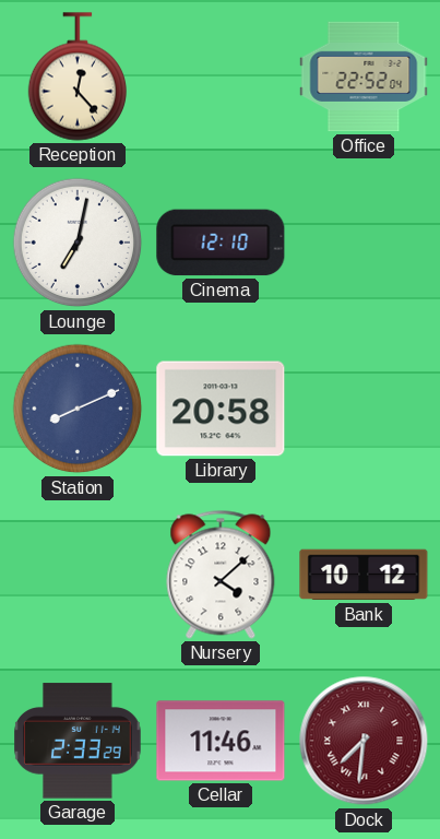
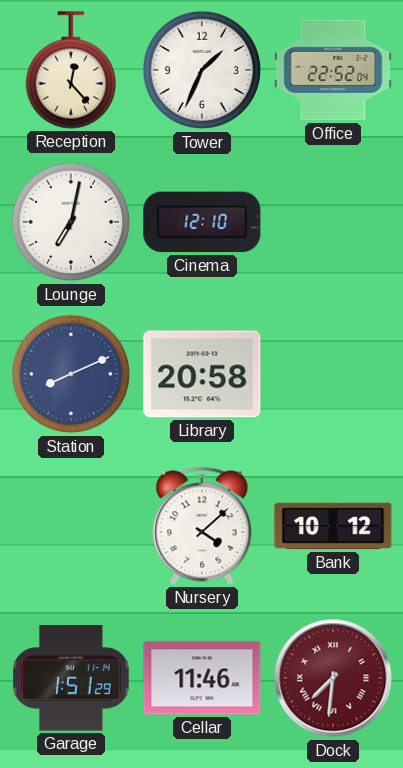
Tower: none -> 1:34
Garage: 2:33 -> 1:51
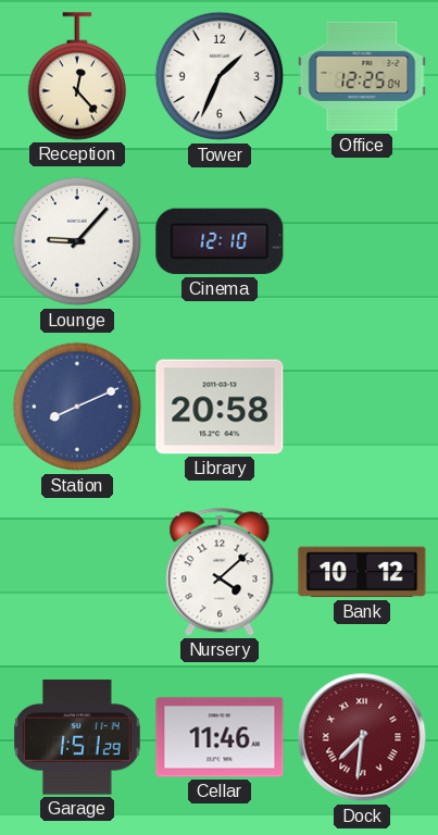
Office: 22:52 -> 12:25
Lounge: 7:02 -> 9:07
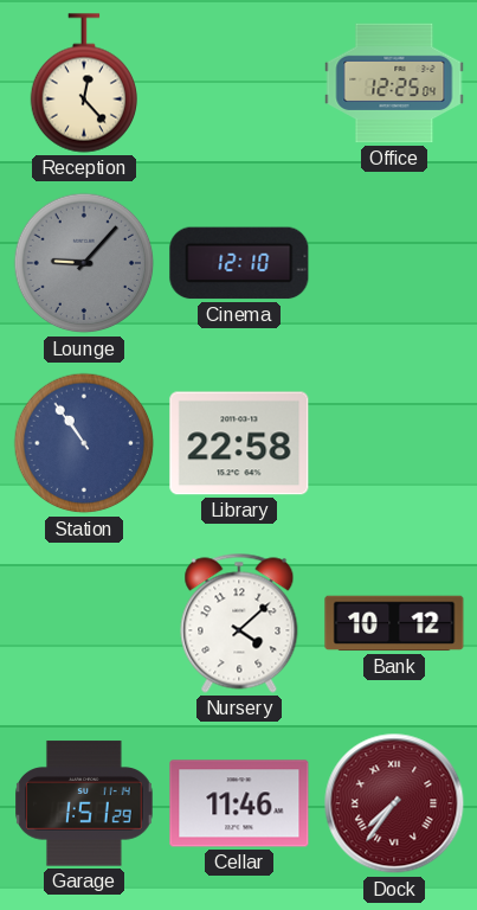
Tower: 1:34 -> none
Lounge dial: white -> grey
Station: 8:11 -> 10:54
Library: 20:58 -> 22:58
Dock: 7:31 -> 7:36
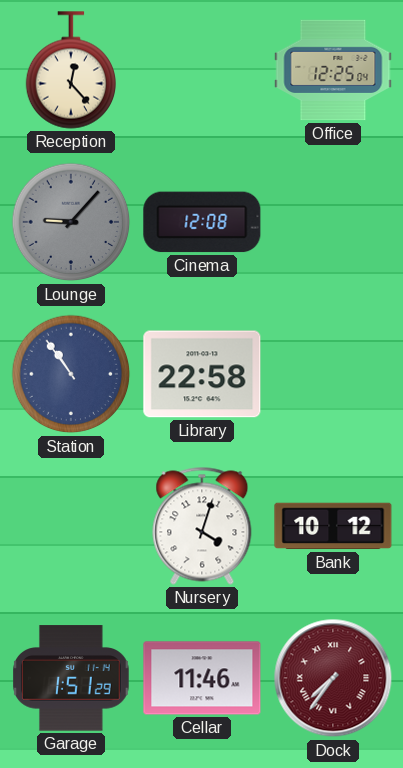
Cinema: 12:10 -> 12:08
Nursery: 4:08 -> 4:03
